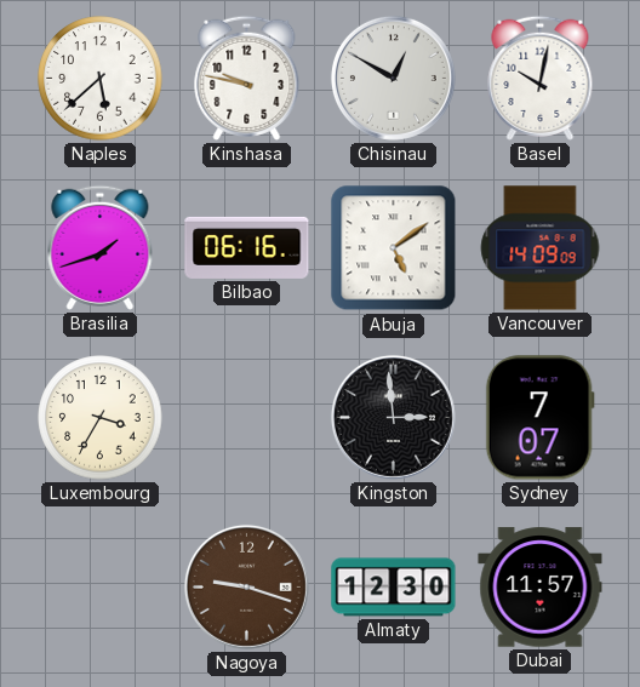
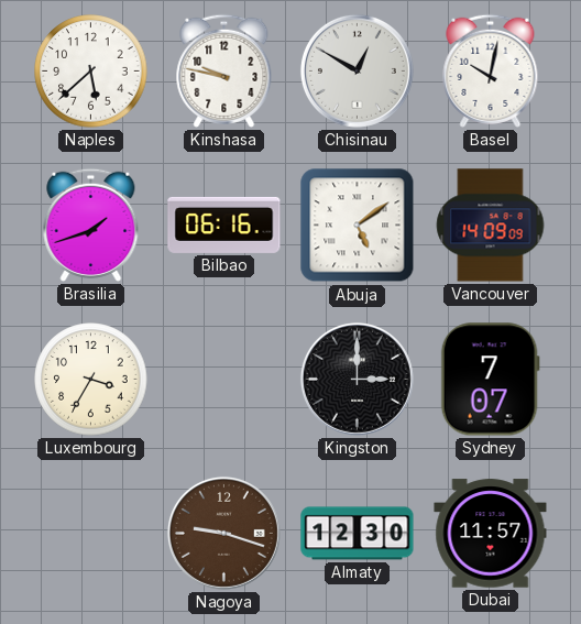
Kingston: 2:59 -> 3:00
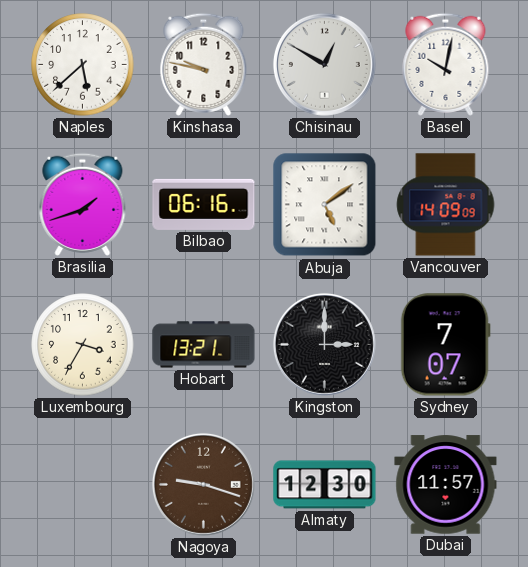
Hobart: none -> 13:21
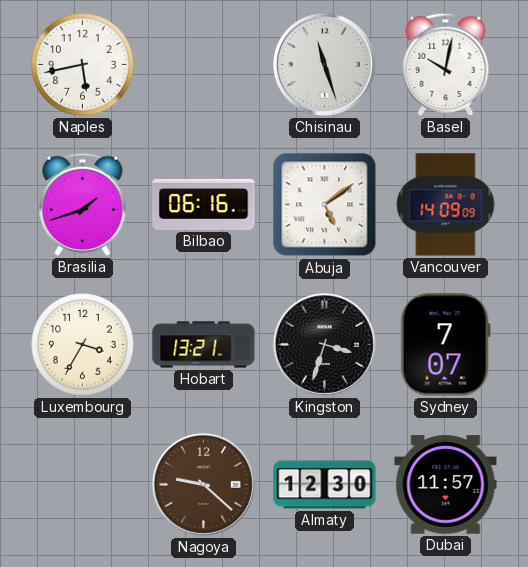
Naples: 5:38 -> 5:43
Kinshasa: 9:47 -> none
Chisinau: 12:50 -> 11:27
Kingston: 3:00 -> 3:33
Nagoya: 9:18 -> 9:22
